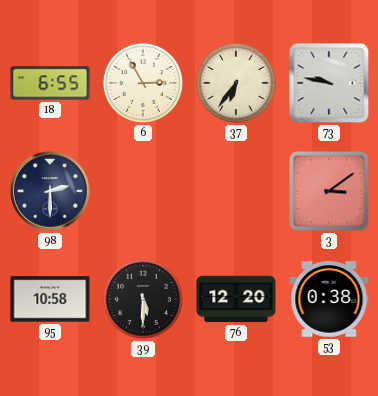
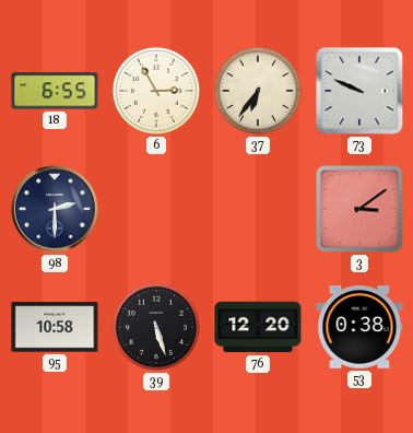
73: 9:47 -> 9:49
39: 5:30 -> 5:27
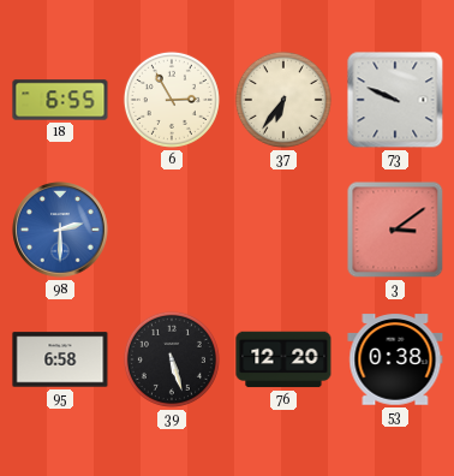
98 dial: navy -> blue
95: 10:58 -> 6:58
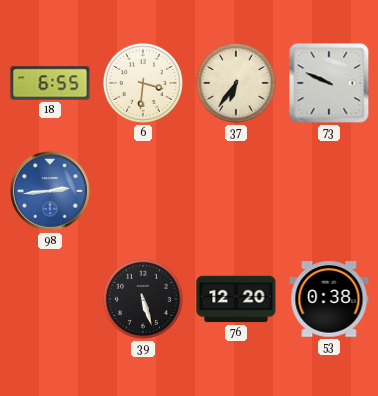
6: 2:55 -> 3:31
98: 2:30 -> 2:44
3: 3:09 -> none
95: 6:58 -> none
